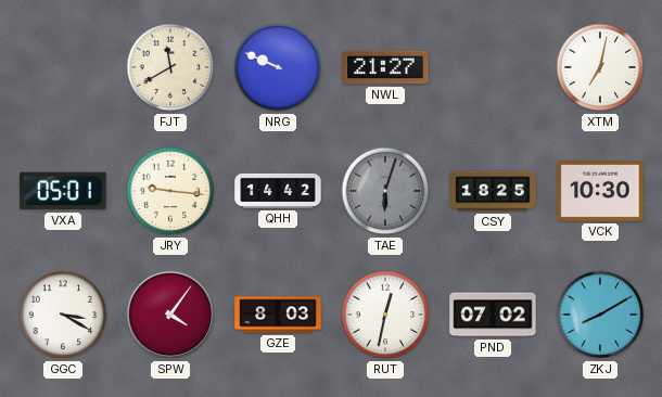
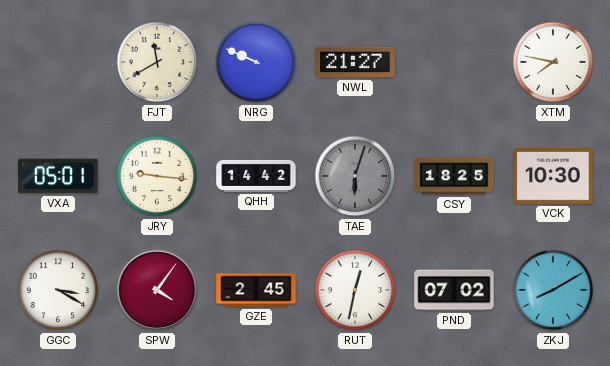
XTM: 7:02 -> 7:47
GZE: 8:03 -> 2:45
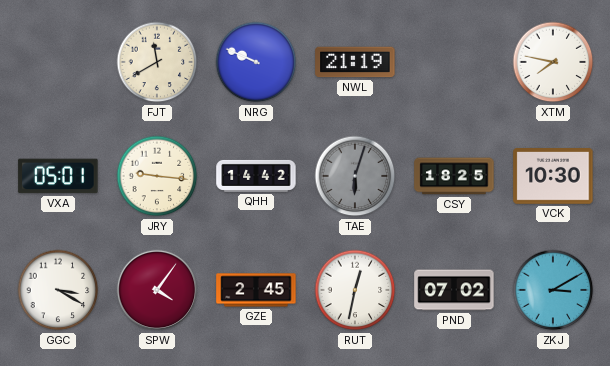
NWL: 21:27 -> 21:19
ZKJ: 8:10 -> 3:10
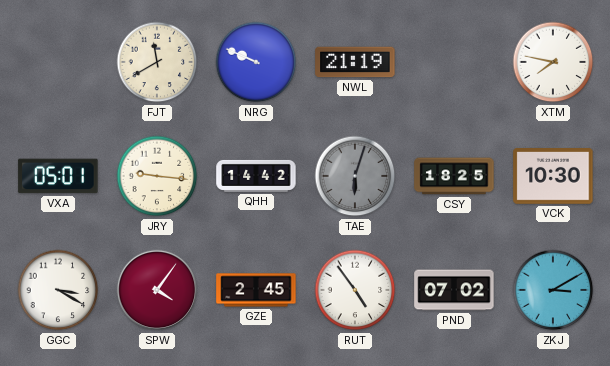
RUT: 12:32 -> 4:54
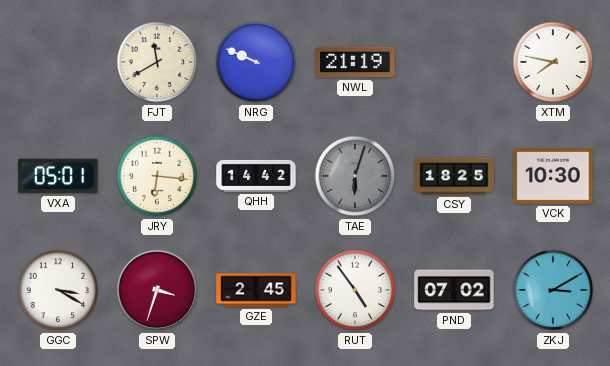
JRY: 9:16 -> 6:16
SPW: 4:06 -> 3:33
